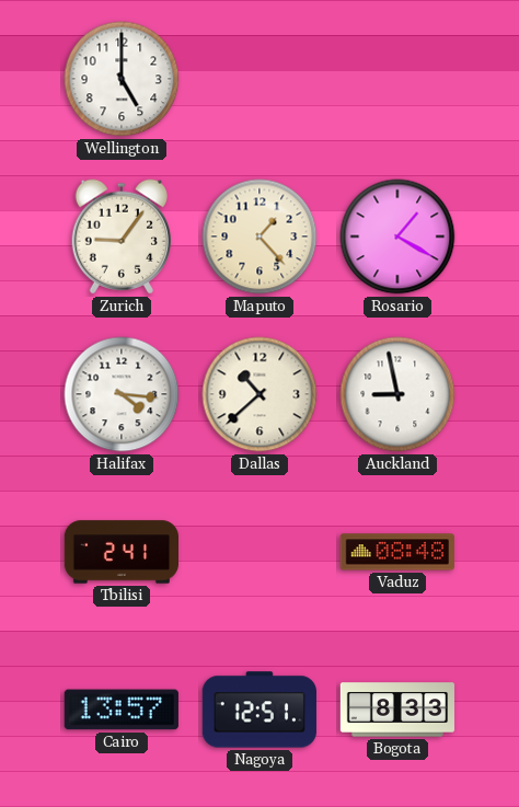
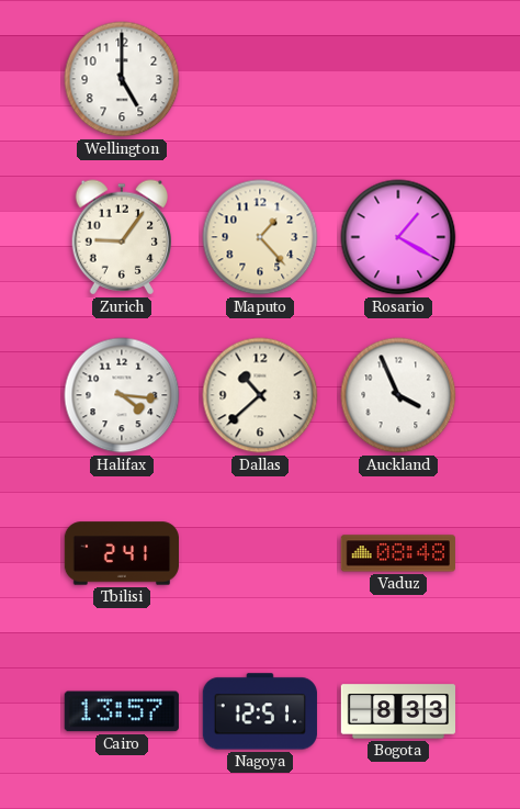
Auckland: 8:58 -> 3:56
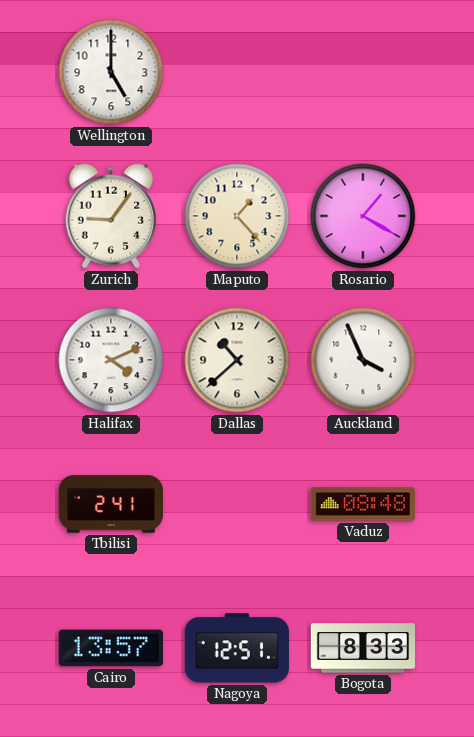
Halifax: 4:16 -> 4:11
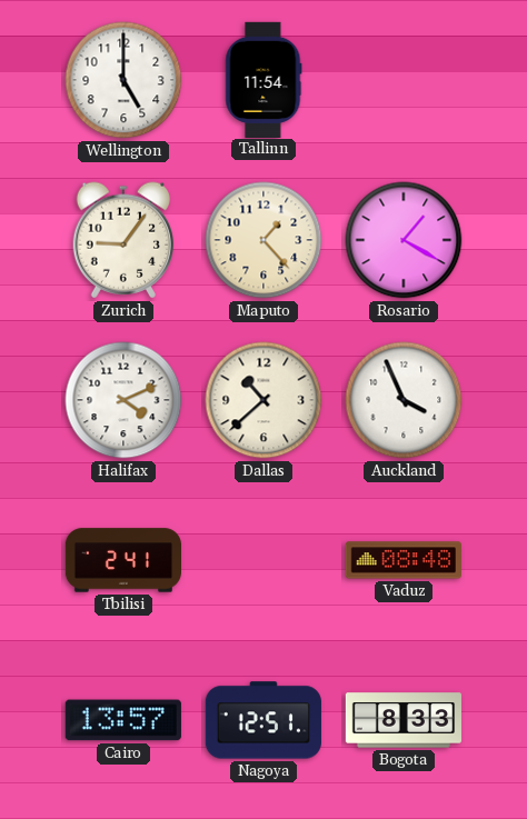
Tallinn: none -> 11:54
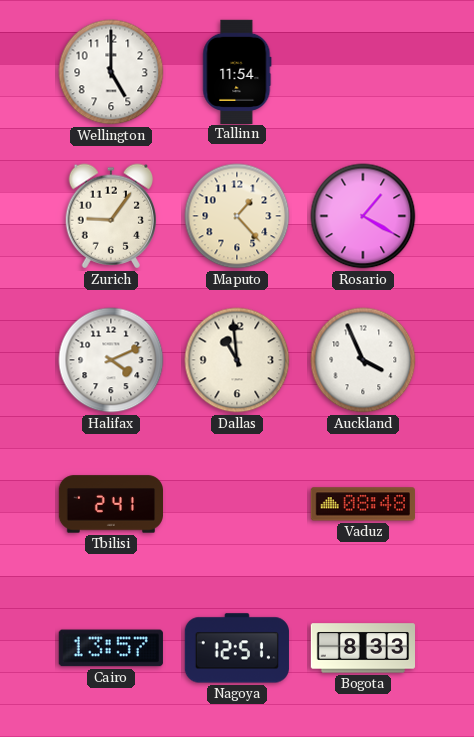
Dallas: 10:38 -> 10:59
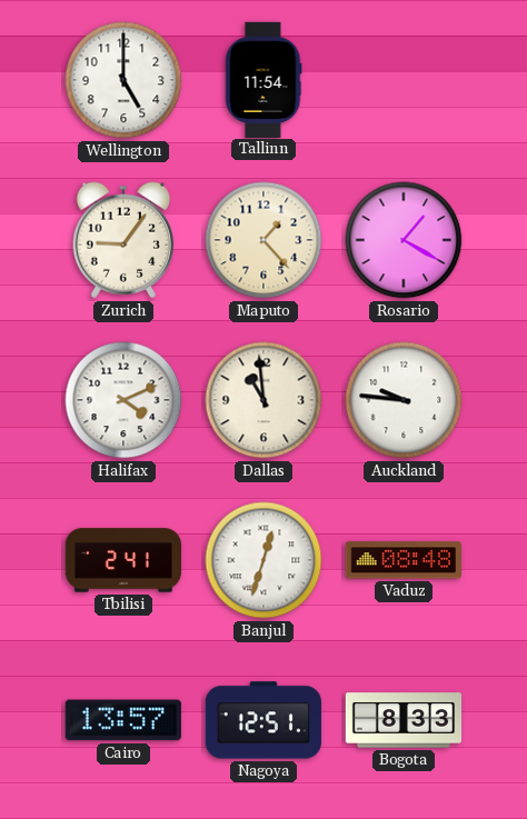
Auckland: 3:56 -> 9:46
Banjul: none -> 12:33
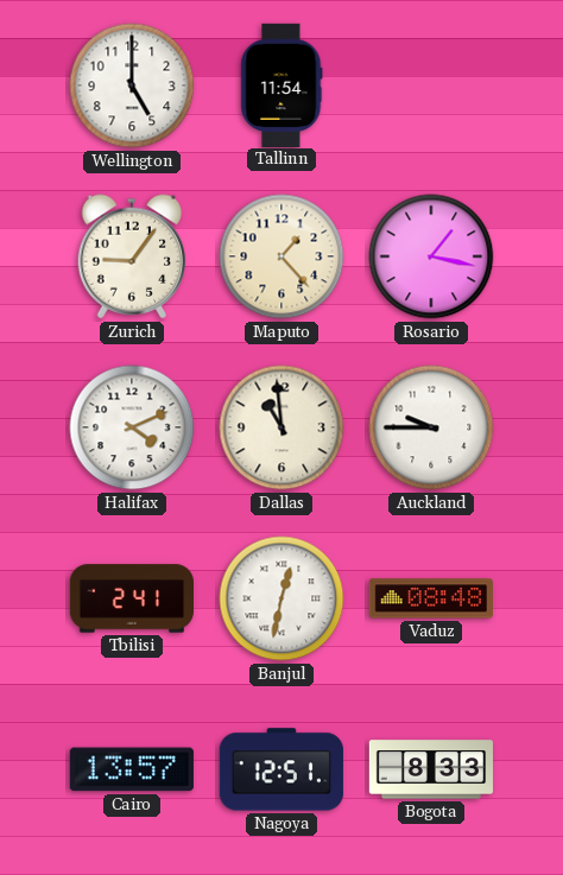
Rosario: 1:20 -> 1:17
Auckland: 9:46 -> 9:45
Banjul: 12:33 -> 12:32
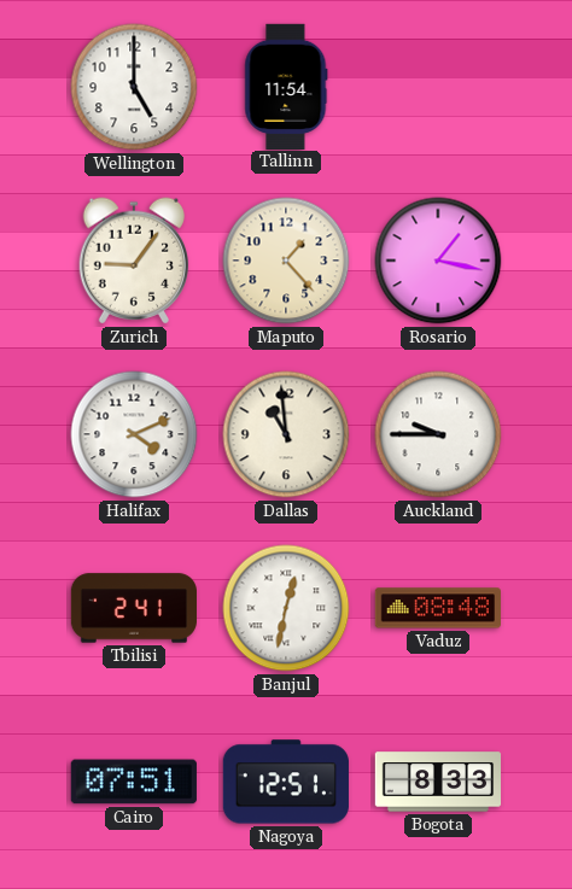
Cairo: 13:57 -> 07:51
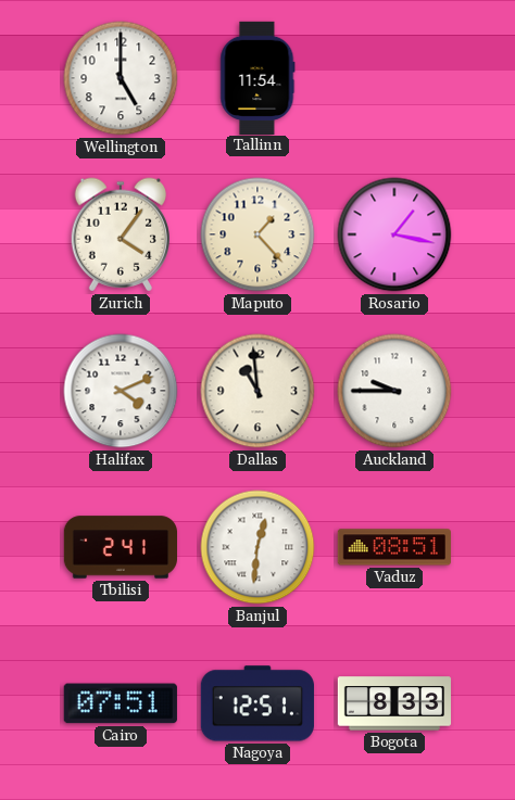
Zurich: 9:06 -> 4:06
Banjul: 12:32 -> 12:31
Vaduz: 08:48 -> 08:51
